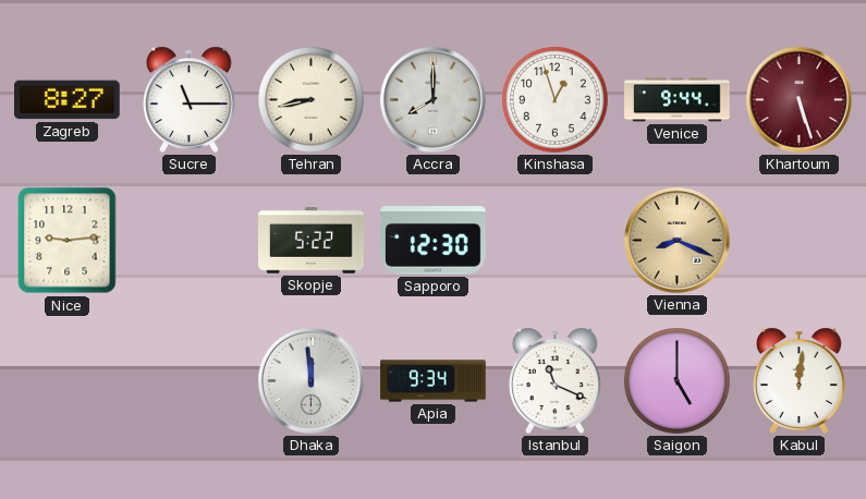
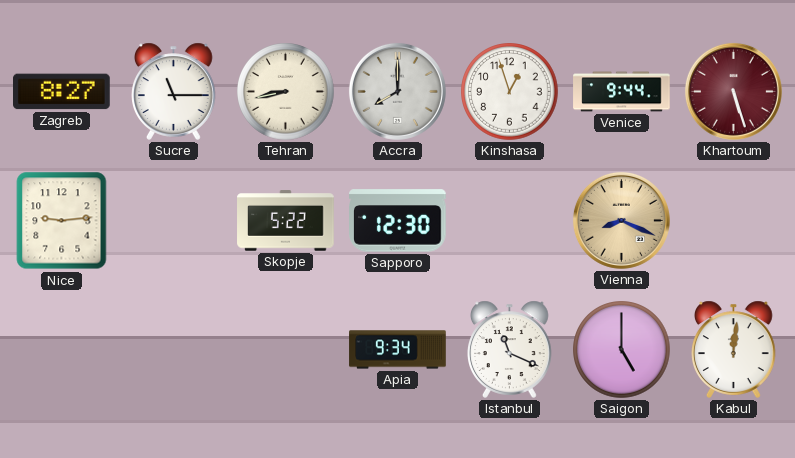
Dhaka: 11:59 -> none
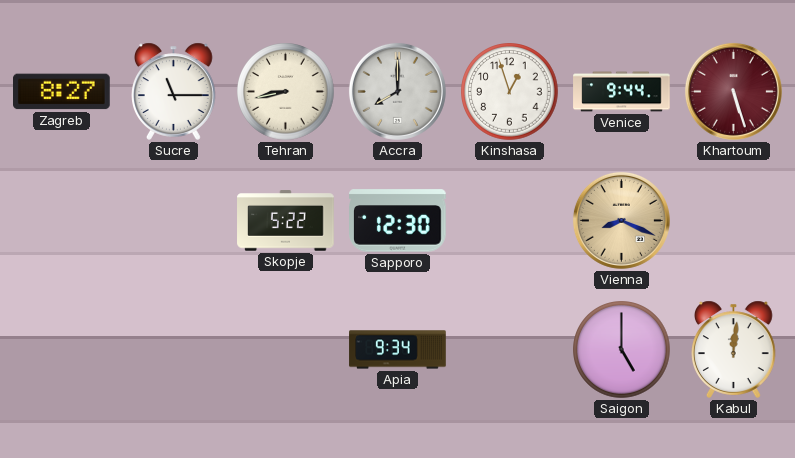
Nice: 9:14 -> none
Istanbul: 11:19 -> none
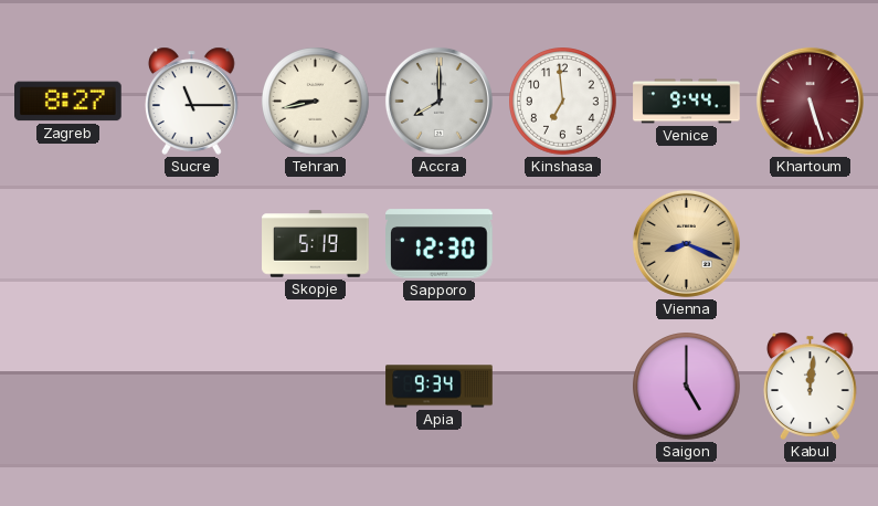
Kinshasa: 12:57 -> 6:59
Skopje: 5:22 -> 5:19
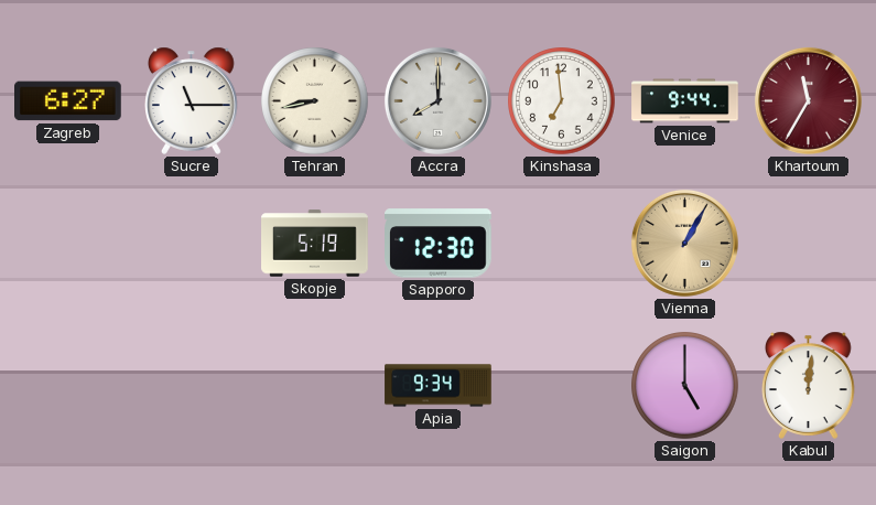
Zagreb: 8:27 -> 6:27
Khartoum: 5:27 -> 11:35
Vienna: 8:19 -> 1:05
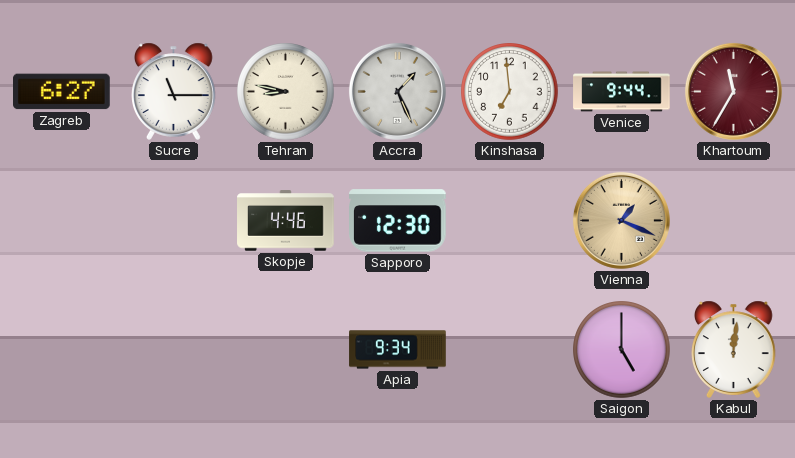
Tehran: 8:43 -> 8:47
Accra: 8:00 -> 1:26
Skopje: 5:19 -> 4:46
Vienna: 1:05 -> 1:19
